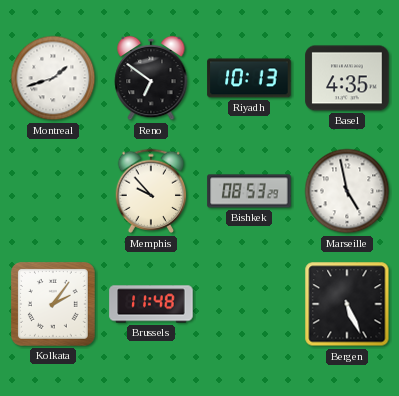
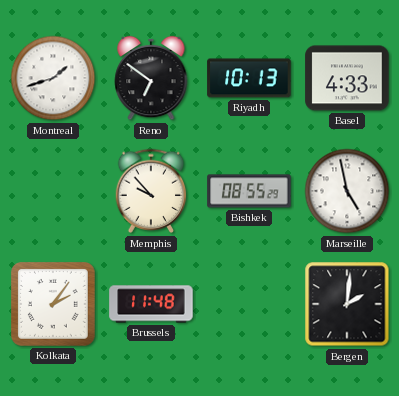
Basel: 4:35 -> 4:33
Bishkek: 08:53 -> 08:55
Bergen: 5:26 -> 2:01
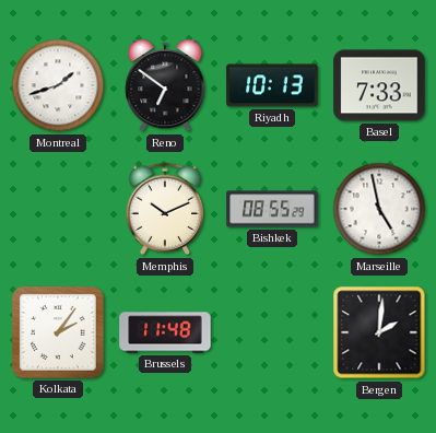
Basel: 4:33 -> 7:33
Memphis: 9:53 -> 10:11
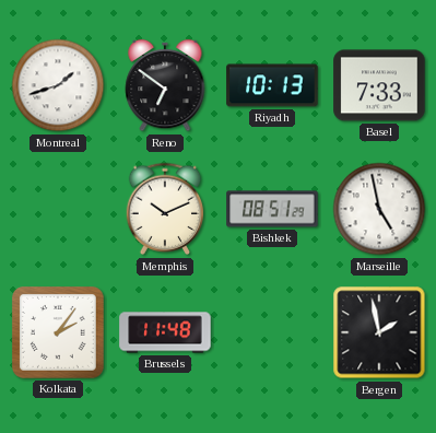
Bishkek: 08:55 -> 08:51
Bergen: 2:01 -> 1:58
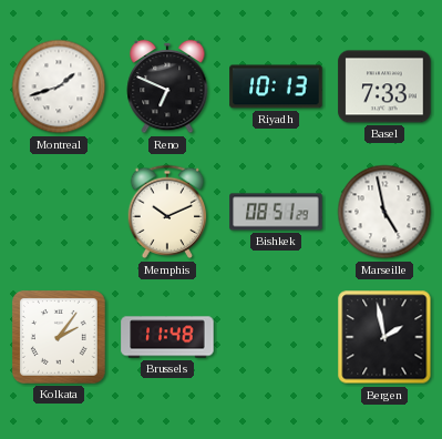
Reno: 6:51 -> 6:49
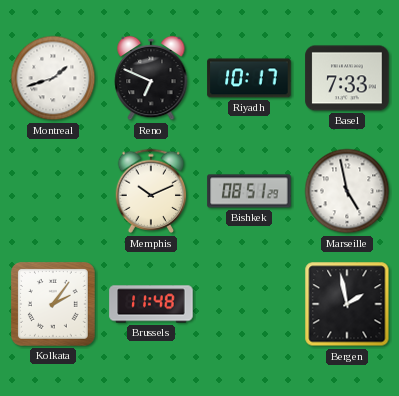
Riyadh: 10:13 -> 10:17
